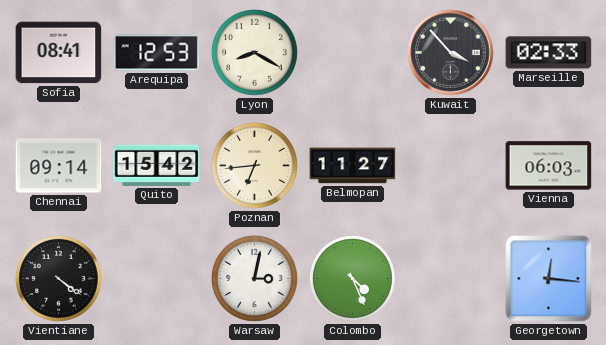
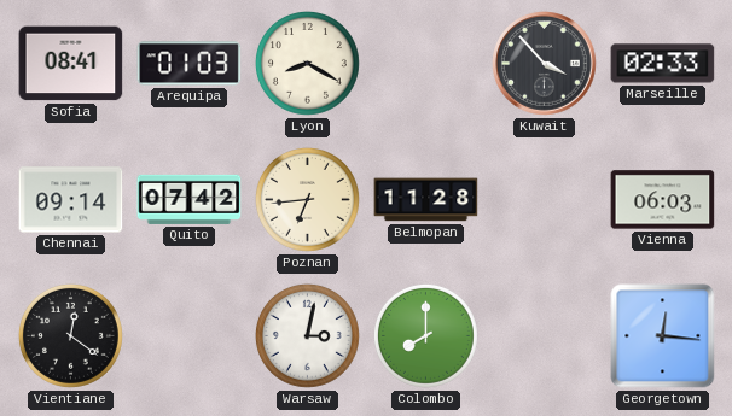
Arequipa: 12:53 -> 01:03
Quito: 15:42 -> 07:42
Belmopan: 11:27 -> 11:28
Vientiane: 4:21 -> 12:21
Colombo: 4:26 -> 8:00
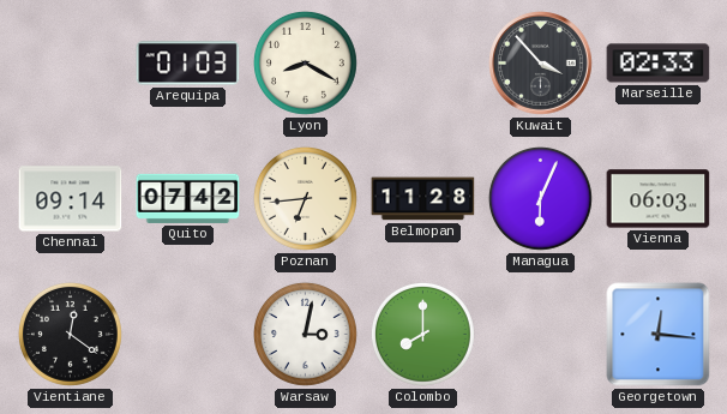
Sofia: 08:41 -> none
Managua: none -> 6:04
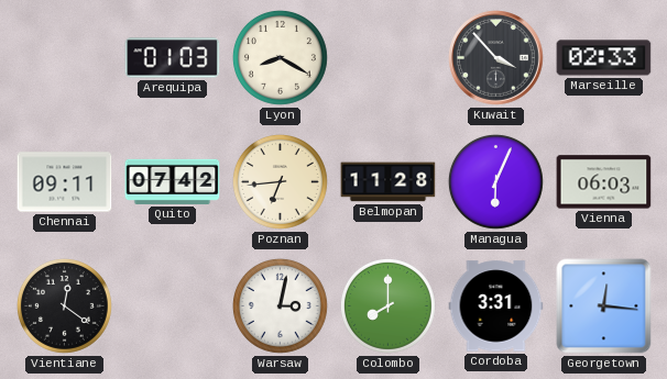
Chennai: 09:14 -> 09:11
Cordoba: none -> 3:31
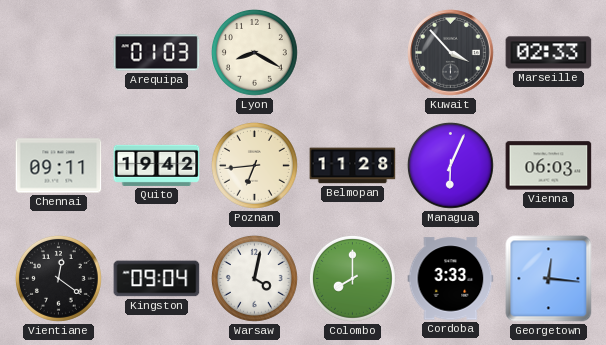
Quito: 07:42 -> 19:42
Kingston: none -> 09:04
Warsaw: 3:02 -> 4:02
Cordoba: 3:31 -> 3:33
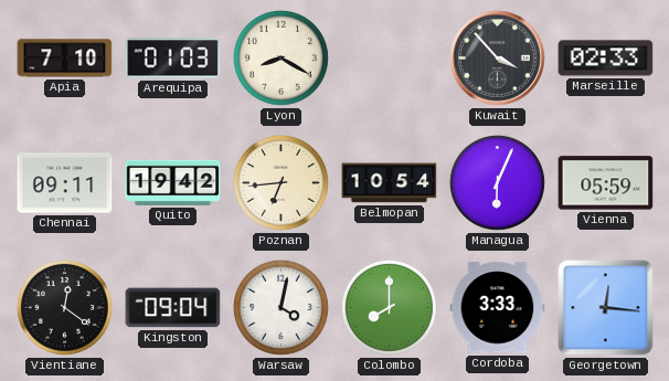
Apia: none -> 7:10
Belmopan: 11:28 -> 10:54
Vienna: 06:03 -> 05:59
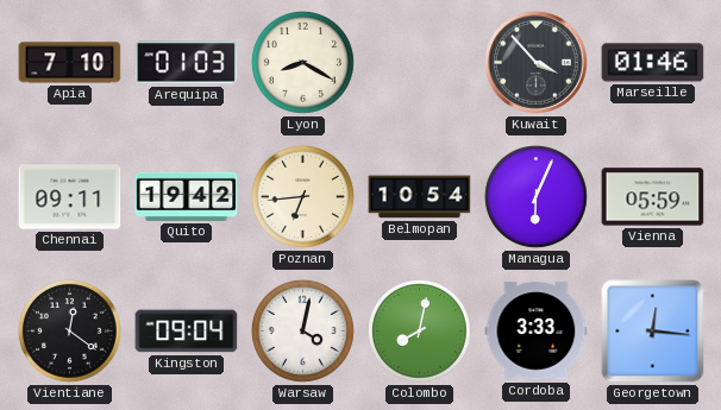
Marseille: 02:33 -> 01:46
Colombo: 8:00 -> 8:02
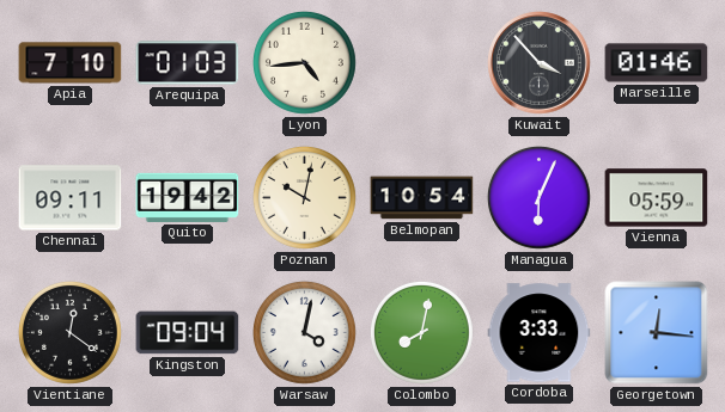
Lyon: 8:20 -> 4:44
Poznan: 6:44 -> 10:02
